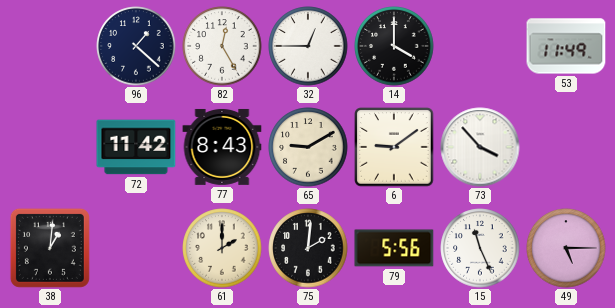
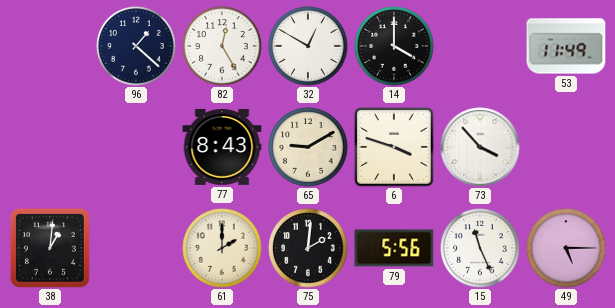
32: 12:45 -> 12:50
72: 11:42 -> none
6: 9:09 -> 3:48
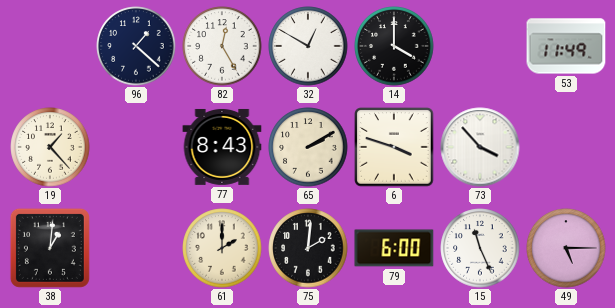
19: none -> 1:23
65: 9:10 -> 2:10
79: 5:56 -> 6:00
